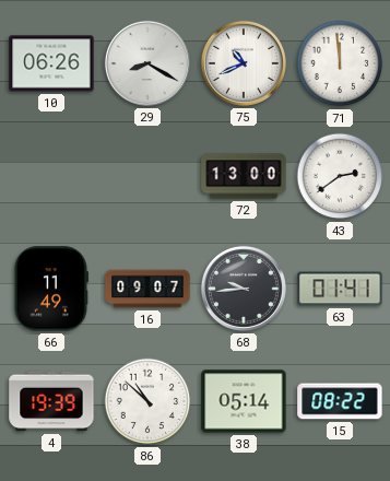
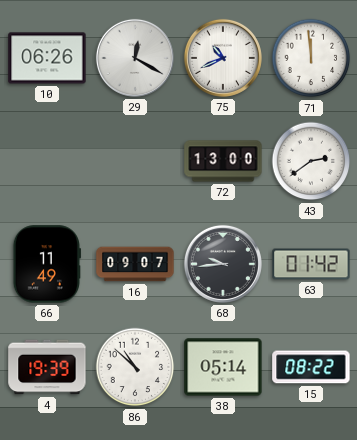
29: 8:20 -> 12:20
63: 01:41 -> 01:42
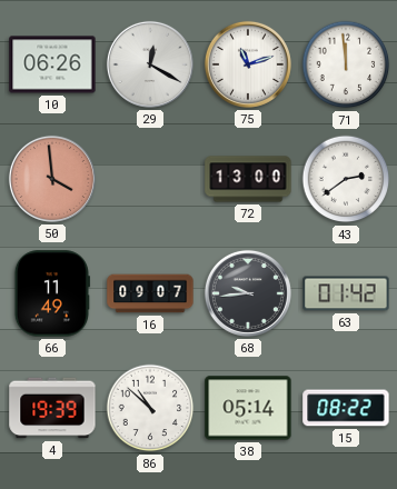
75: 10:41 -> 11:12
50: none -> 3:59
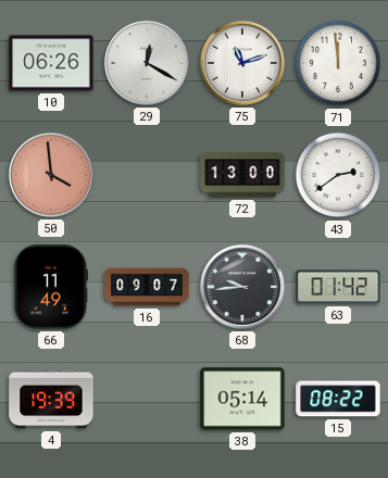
86: 10:52 -> none
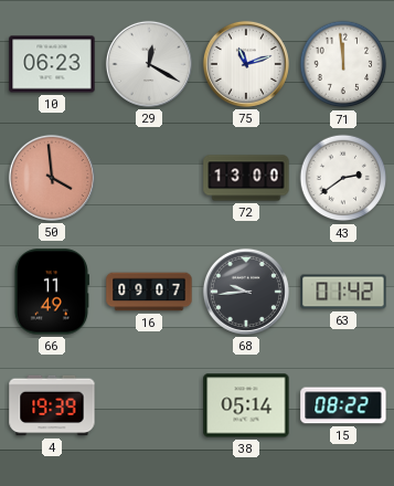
10: 06:26 -> 06:23
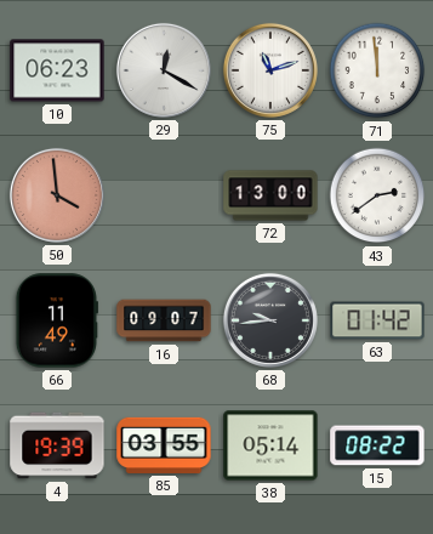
85: none -> 03:55
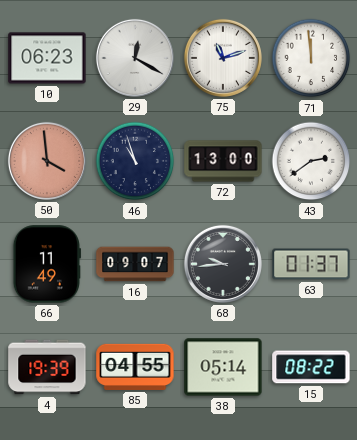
46: none -> 10:57
63: 01:42 -> 01:37
85: 03:55 -> 04:55
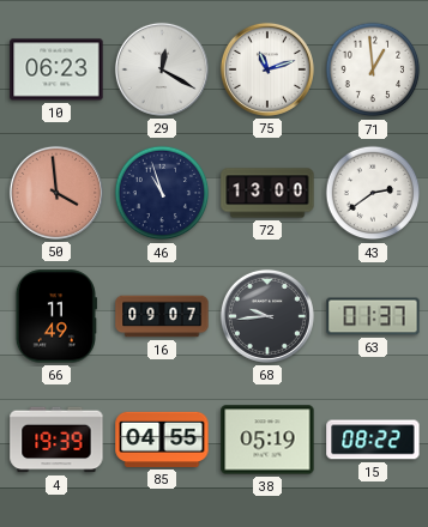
71: 11:59 -> 12:59
38: 05:14 -> 05:19
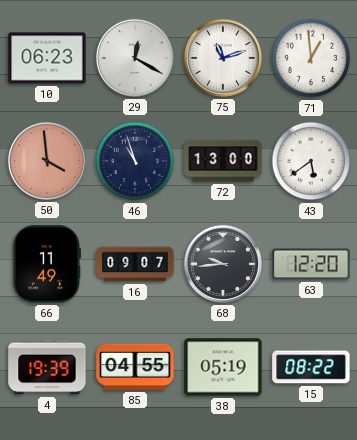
43: 2:39 -> 5:39
63: 01:37 -> 12:20
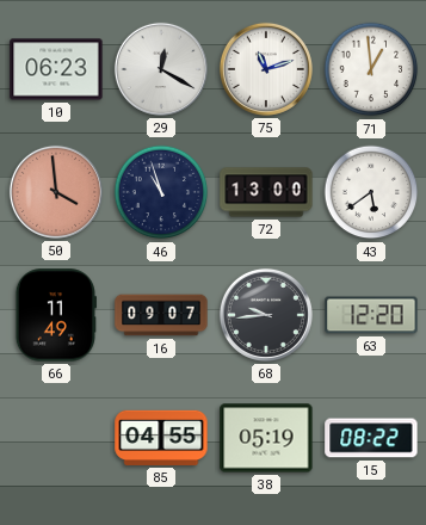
4: 19:39 -> none
